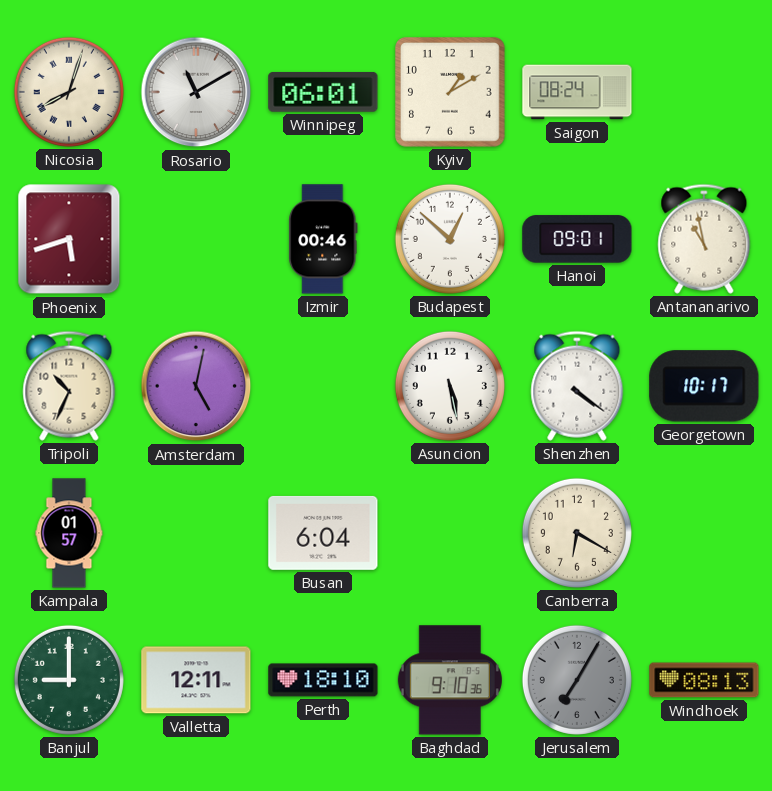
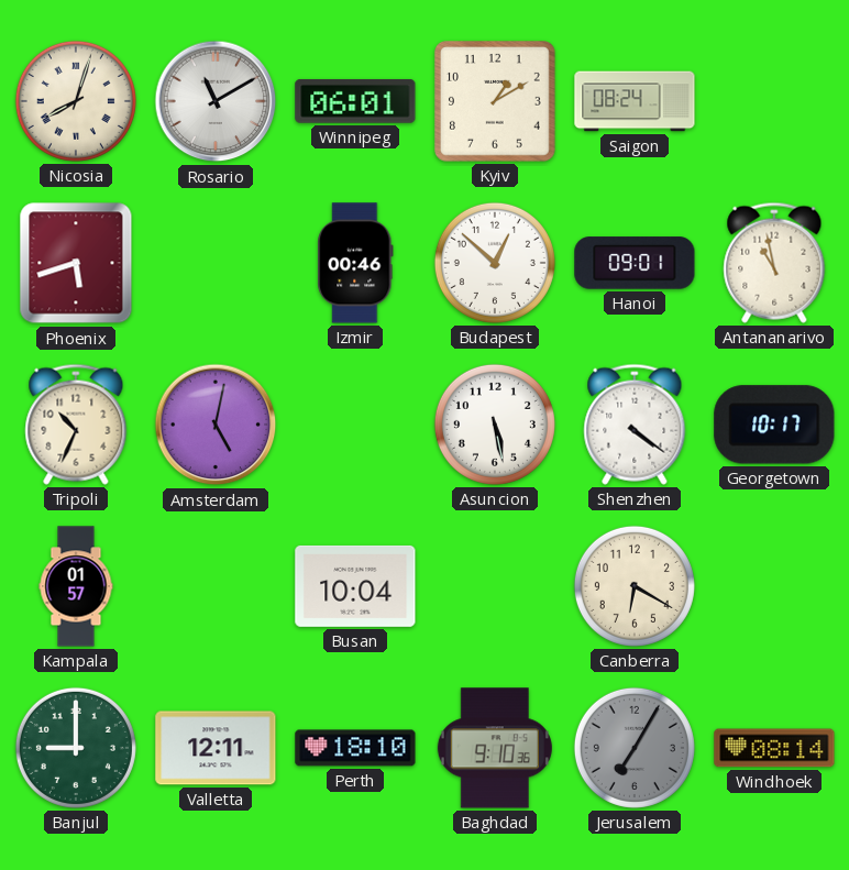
Busan: 6:04 -> 10:04
Windhoek: 08:13 -> 08:14
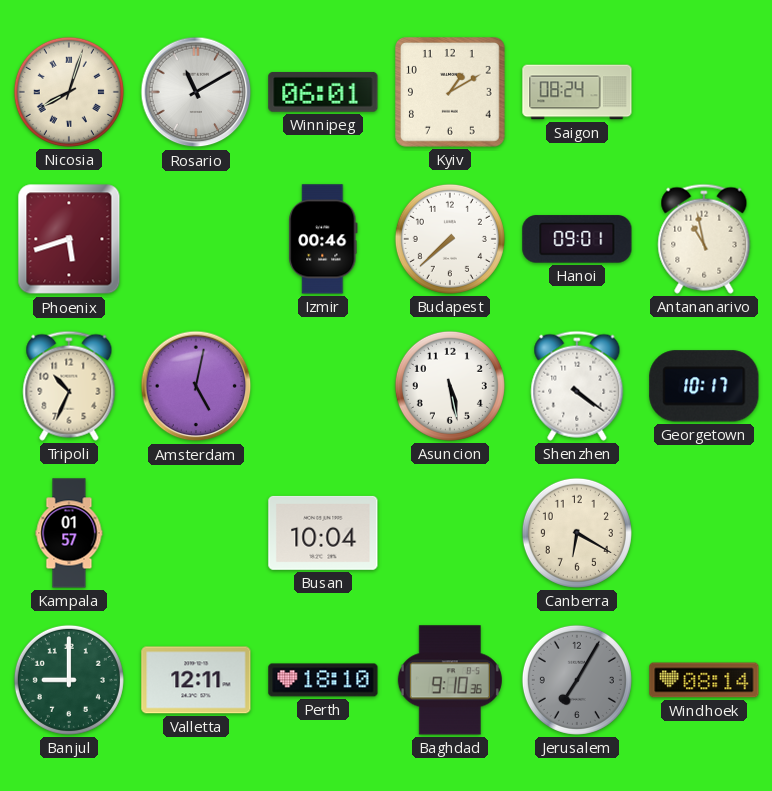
Budapest: 12:52 -> 7:38
